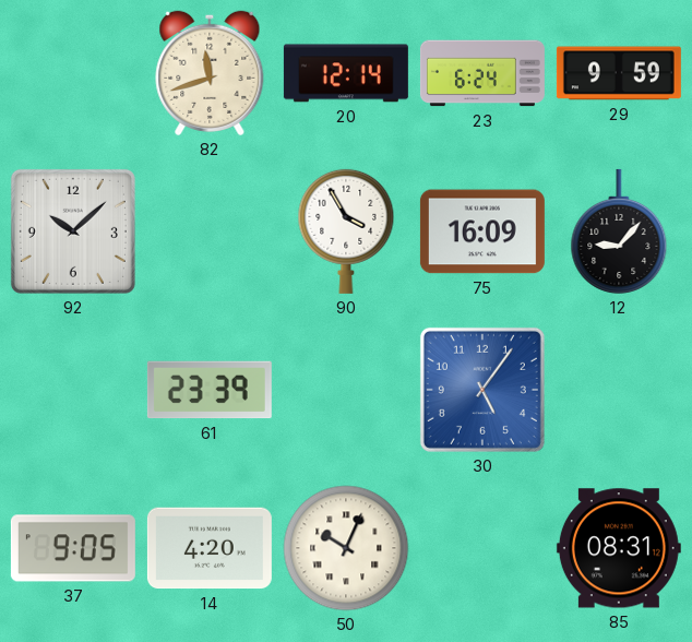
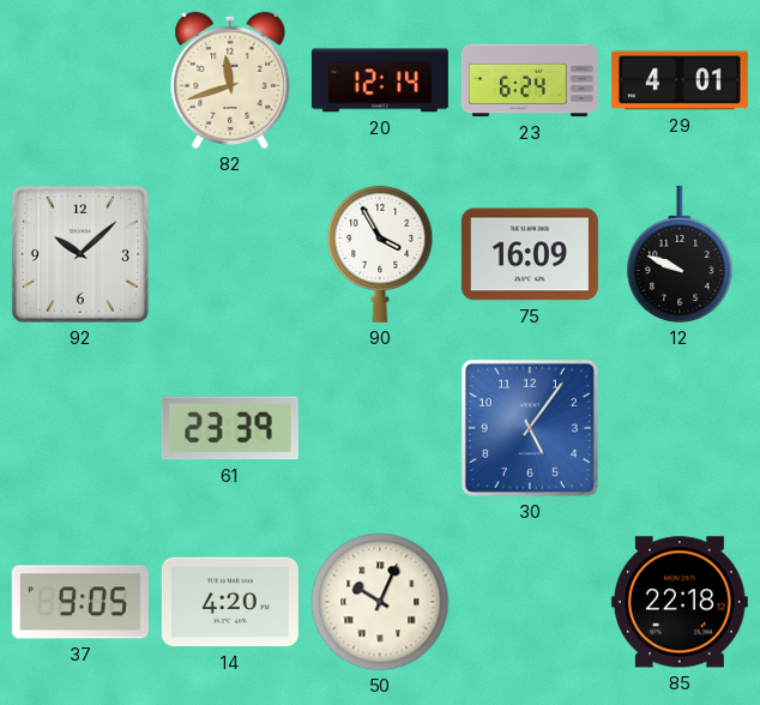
29: 9:59 -> 4:01
12: 9:07 -> 9:49
85: 08:31 -> 22:18
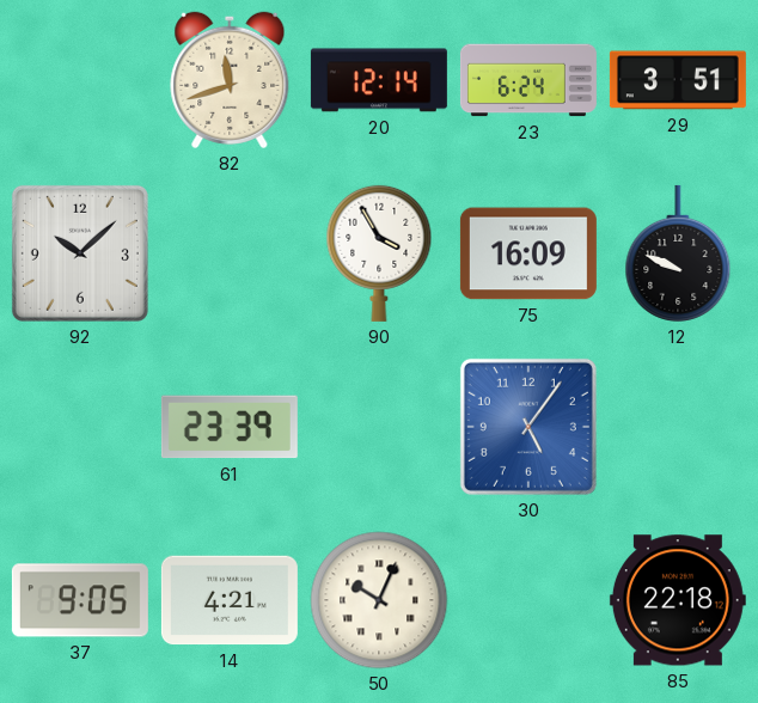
29: 4:01 -> 3:51
14: 4:20 -> 4:21
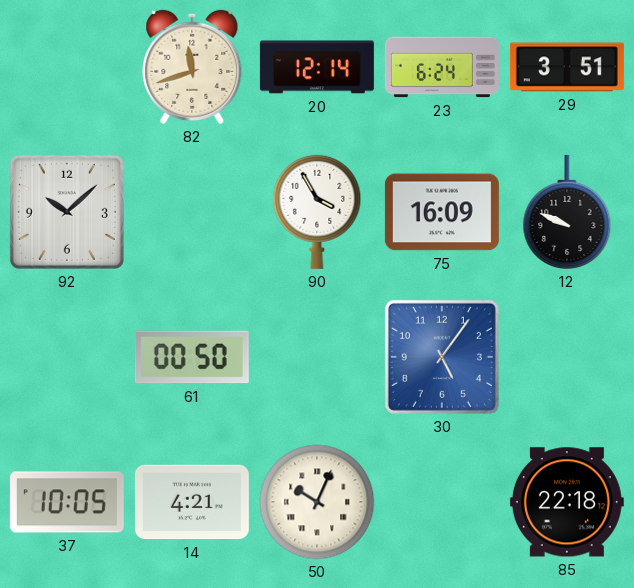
61: 23:39 -> 00:50
37: 9:05 -> 10:05
